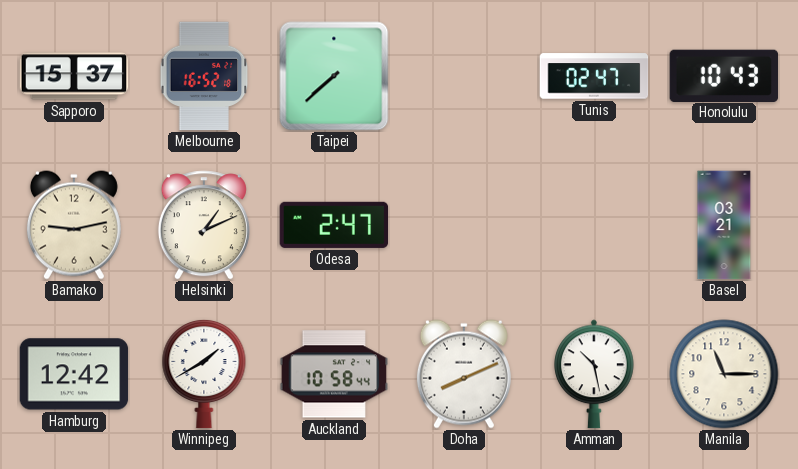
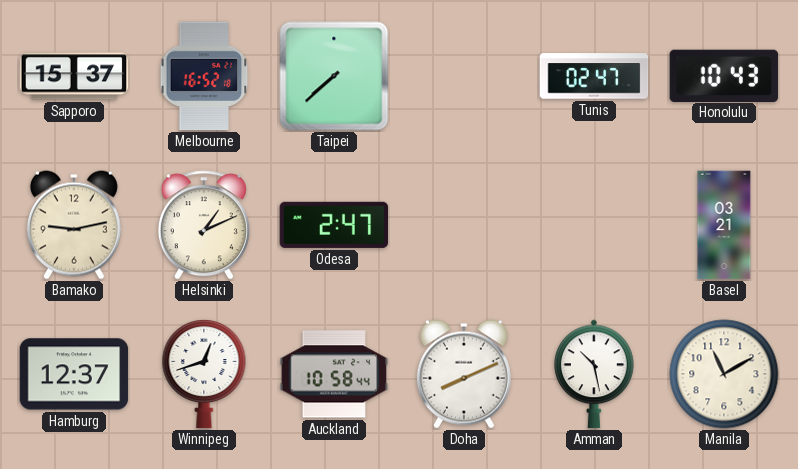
Hamburg: 12:42 -> 12:37
Winnipeg: 1:40 -> 12:42
Manila: 11:15 -> 11:10
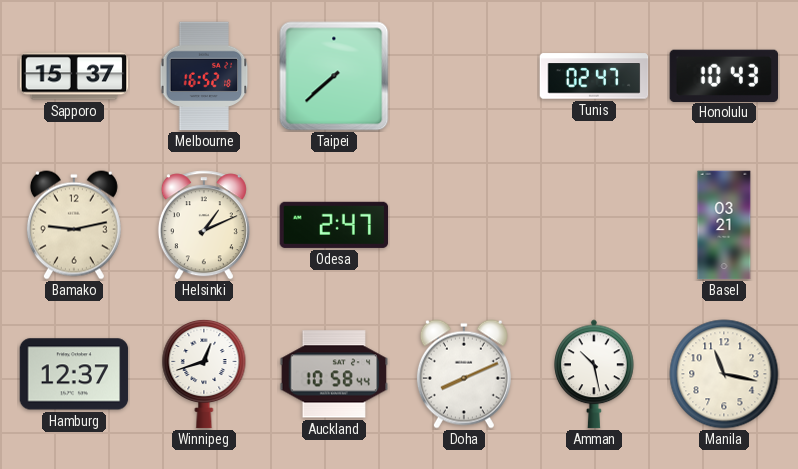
Manila: 11:10 -> 11:17
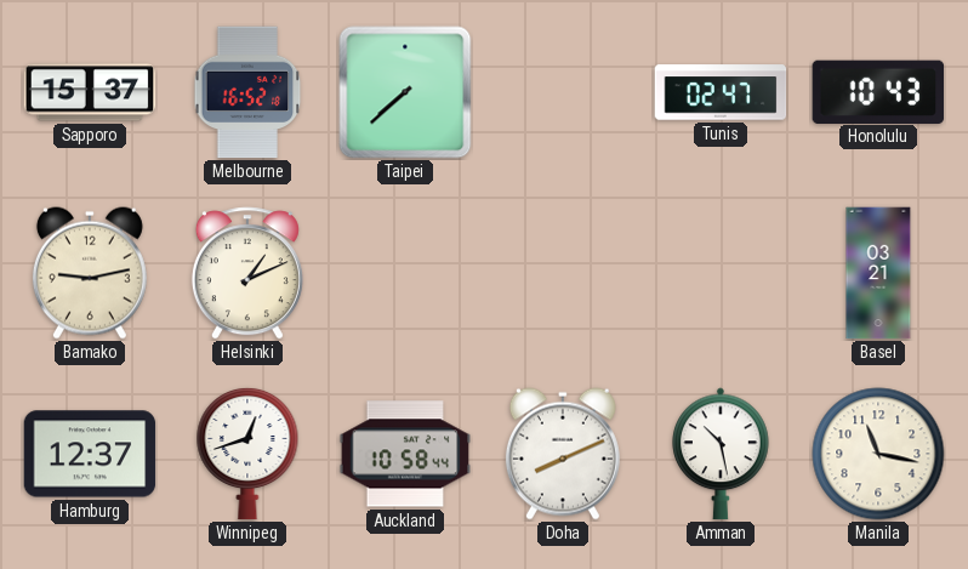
Odesa: 2:47 -> none
